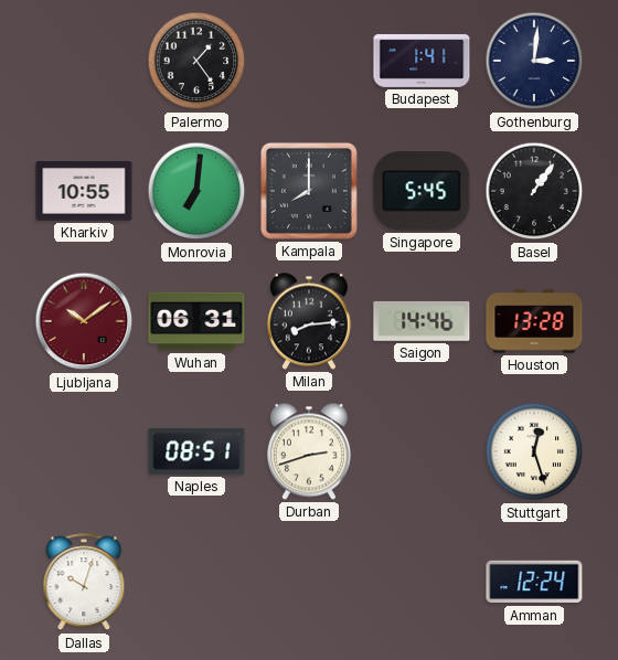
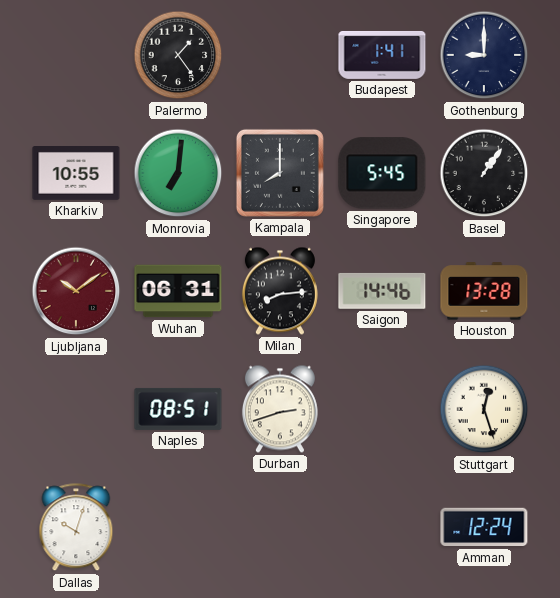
Gothenburg: 3:01 -> 9:00
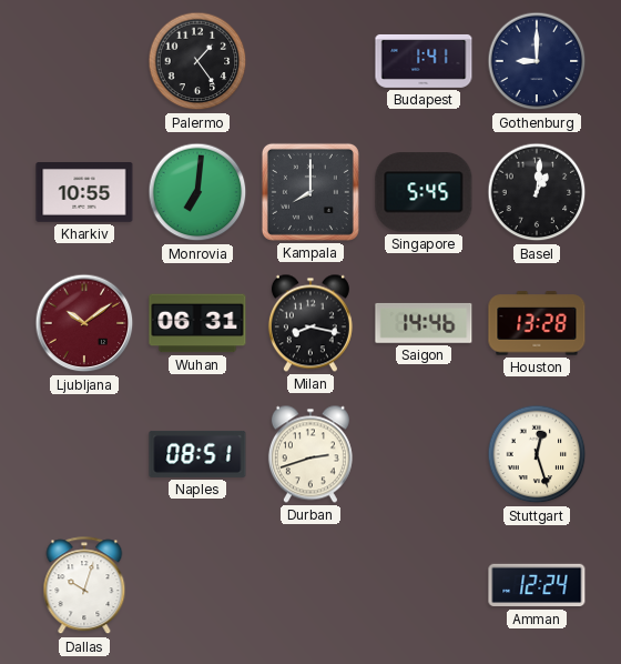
Basel: 1:06 -> 1:01
Milan: 8:14 -> 8:17
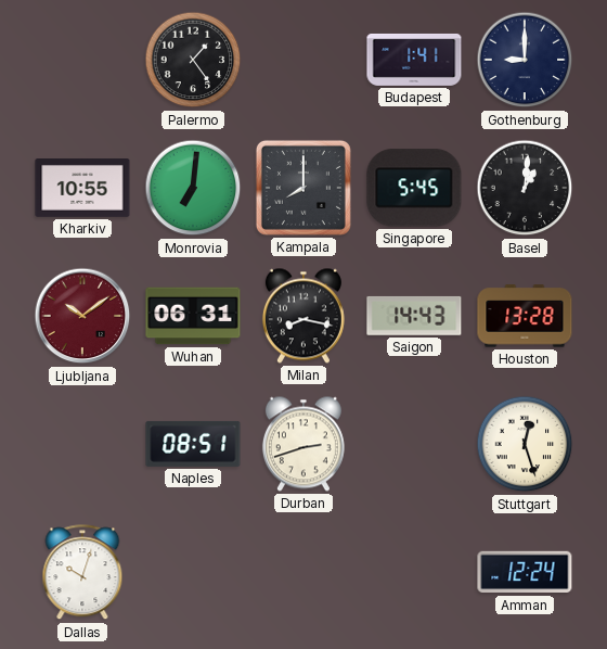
Saigon: 14:46 -> 14:43
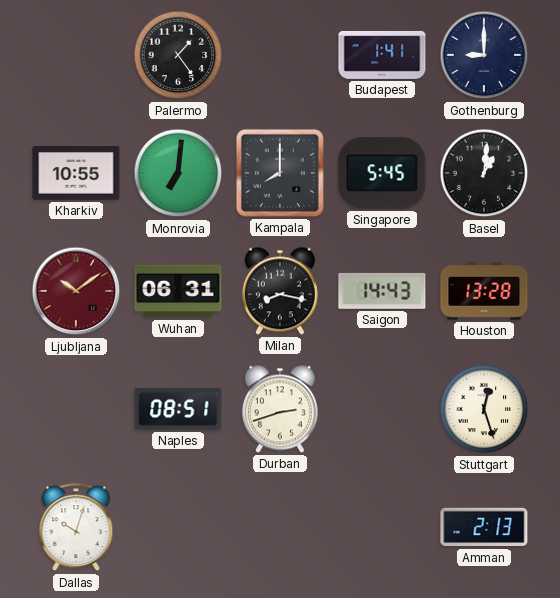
Amman: 12:24 -> 2:13
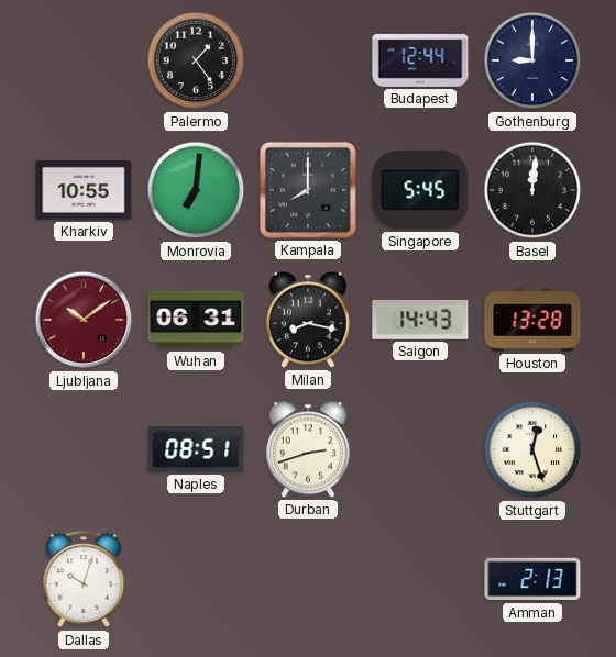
Budapest: 1:41 -> 12:44
Basel: 1:01 -> 12:01
